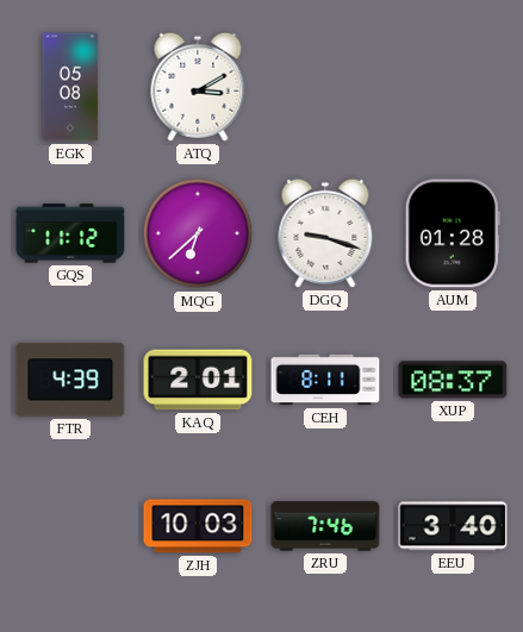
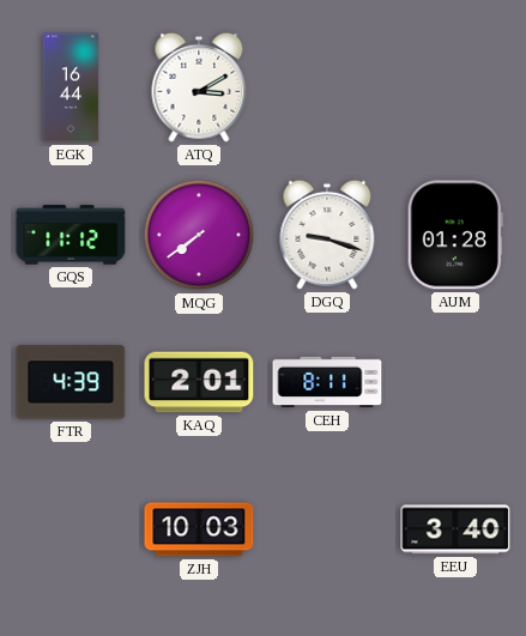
EGK: 05:08 -> 16:44
MQG: 6:38 -> 7:39
XUP: 08:37 -> none
ZRU: 7:46 -> none
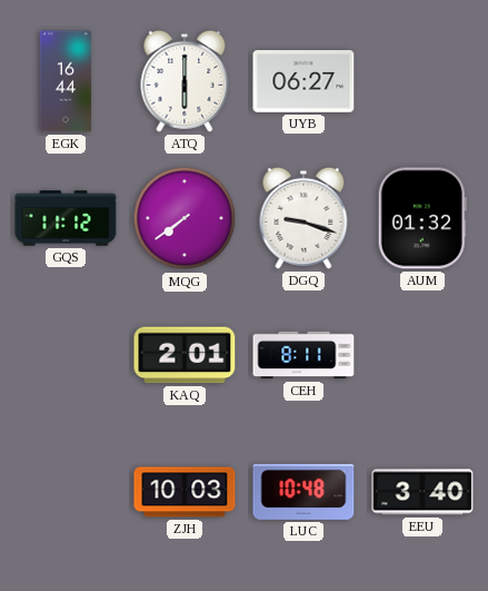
ATQ: 3:10 -> 6:00
UYB: none -> 06:27
AUM: 01:28 -> 01:32
FTR: 4:39 -> none
LUC: none -> 10:48
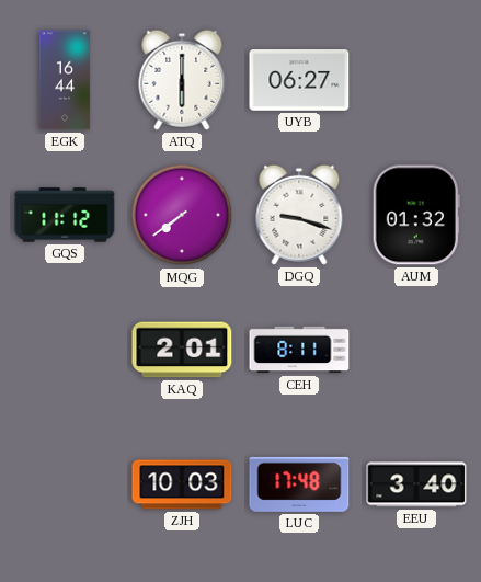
LUC: 10:48 -> 17:48
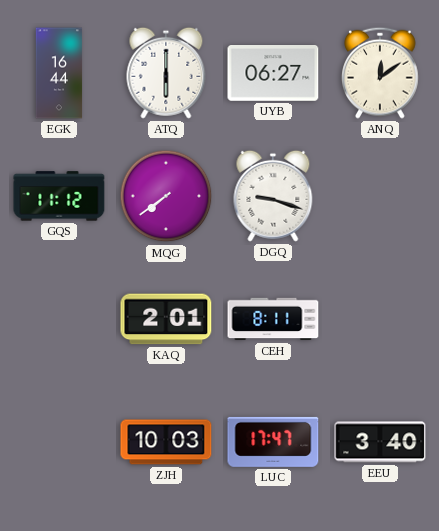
ANQ: none -> 12:09
AUM: 01:32 -> none
LUC: 17:48 -> 17:47
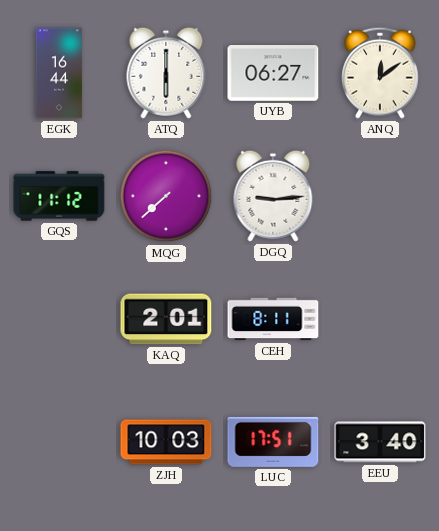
MQG: 7:39 -> 7:38
DGQ: 9:18 -> 9:14
LUC: 17:47 -> 17:51
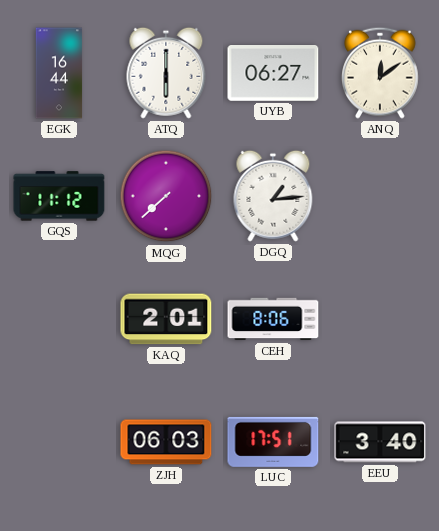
DGQ: 9:14 -> 1:14
CEH: 8:11 -> 8:06
ZJH: 10:03 -> 06:03
